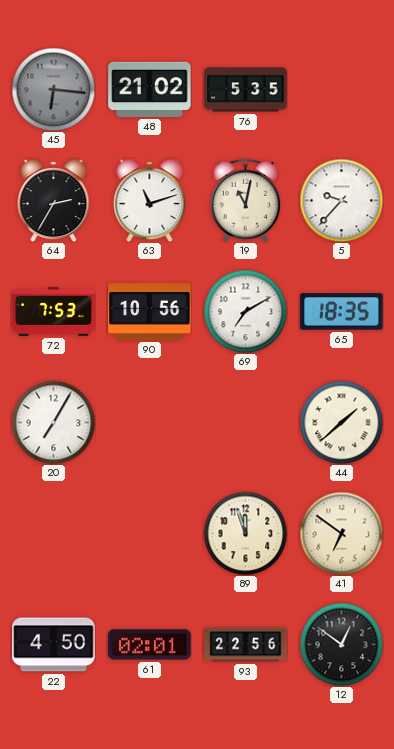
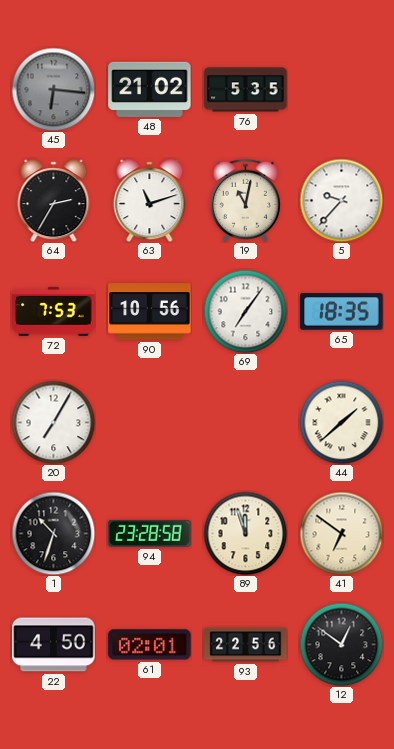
69: 7:10 -> 7:06
1: none -> 10:33
94: none -> 23:28
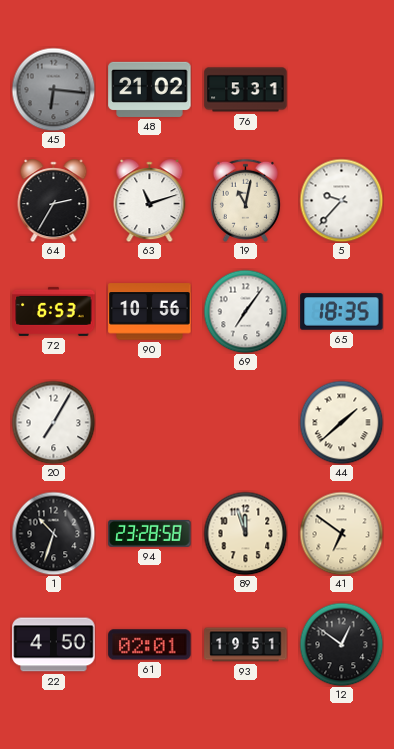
76: 5:35 -> 5:31
72: 7:53 -> 6:53
93: 22:56 -> 19:51
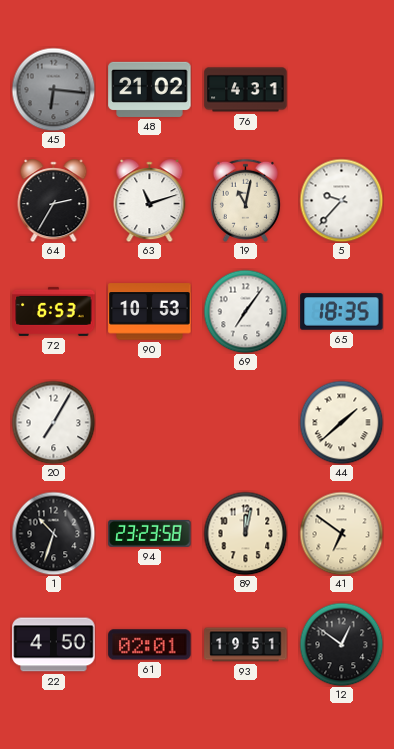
76: 5:31 -> 4:31
90: 10:56 -> 10:53
94: 23:28 -> 23:23
89: 11:57 -> 12:02
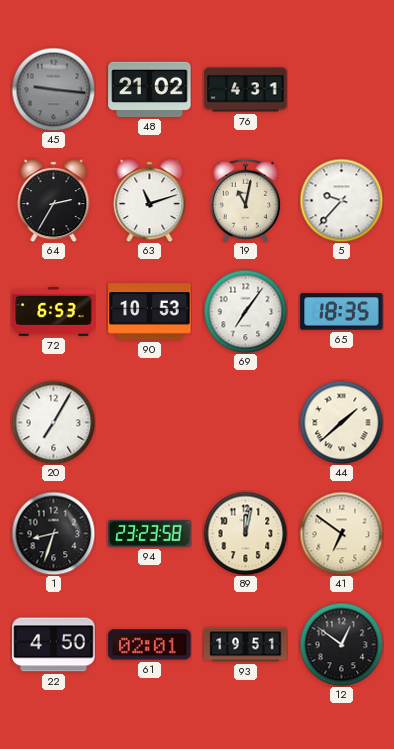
45: 6:16 -> 9:16
1: 10:33 -> 8:33
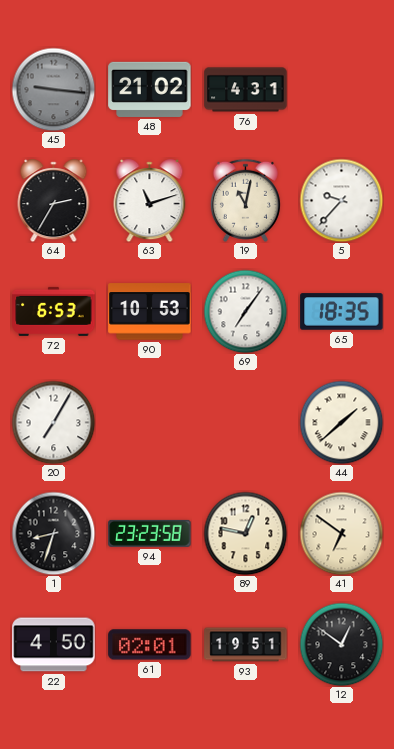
89: 12:02 -> 12:47
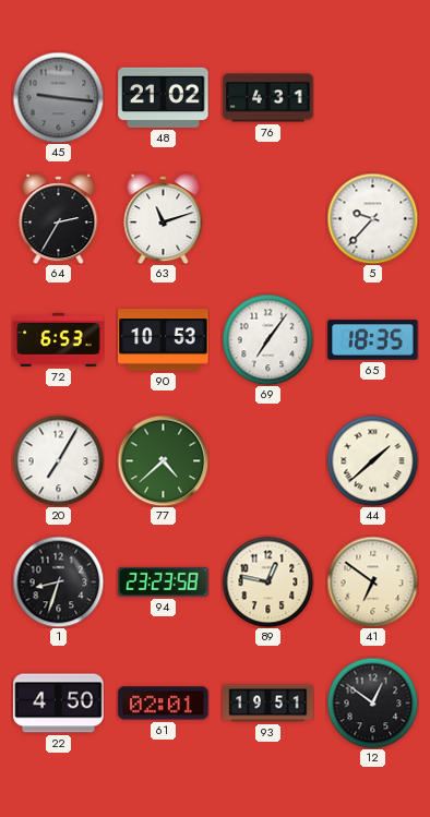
19: 11:02 -> none
77: none -> 4:38
